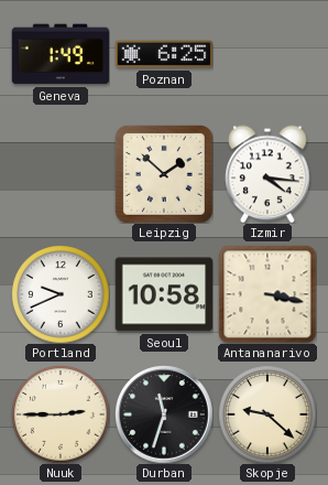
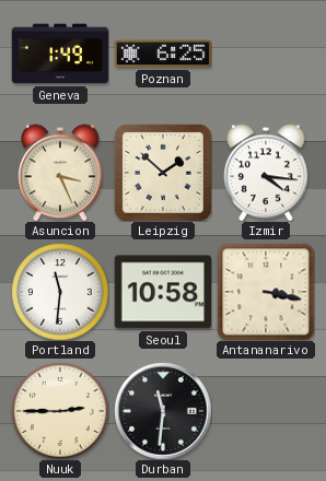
Asuncion: none -> 3:26
Portland: 9:41 -> 11:31
Durban: 11:33 -> 11:31
Skopje: 9:22 -> none
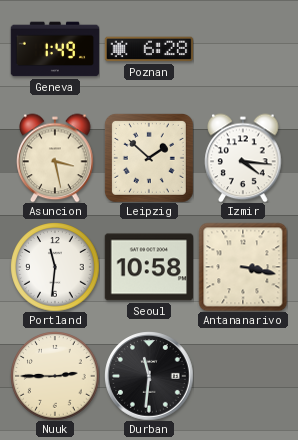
Poznan: 6:25 -> 6:28
Asuncion: 3:26 -> 3:28
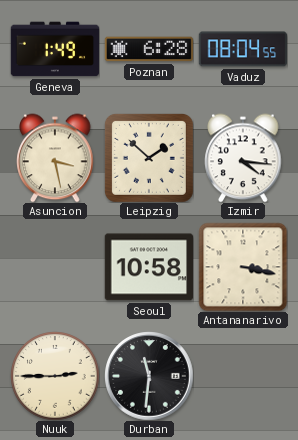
Vaduz: none -> 08:04
Portland: 11:31 -> none
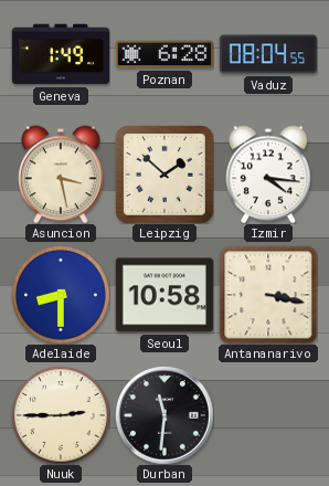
Adelaide: none -> 8:30
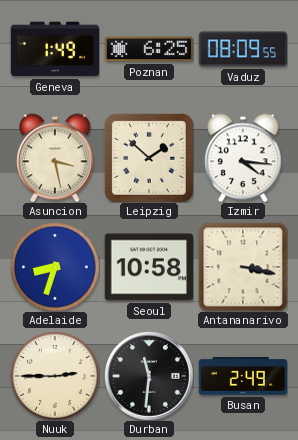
Poznan: 6:28 -> 6:25
Vaduz: 08:04 -> 08:09
Adelaide: 8:30 -> 8:33
Busan: none -> 2:49
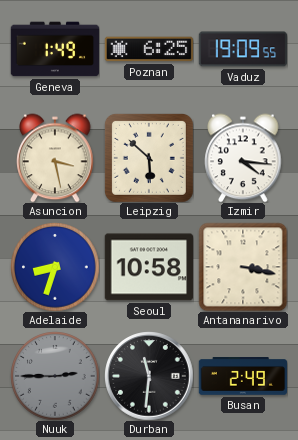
Vaduz: 08:09 -> 19:09
Leipzig: 1:52 -> 5:52
Nuuk dial: cream -> grey
